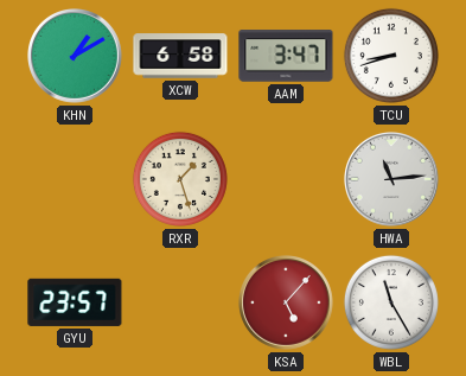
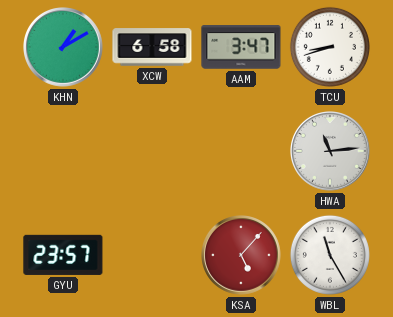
RXR: 1:27 -> none
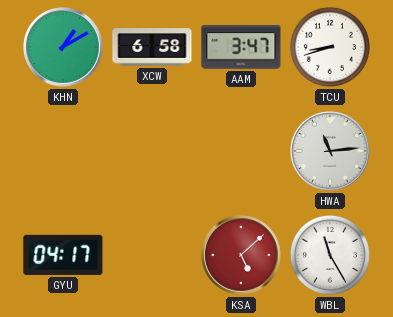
GYU: 23:57 -> 04:17
KSA: 5:07 -> 5:08
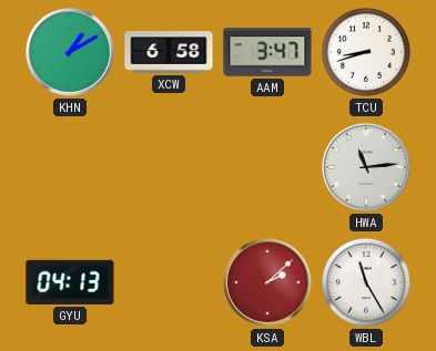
GYU: 04:17 -> 04:13
KSA: 5:08 -> 2:08
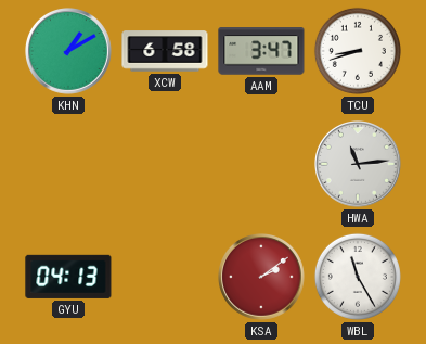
KSA: 2:08 -> 2:09
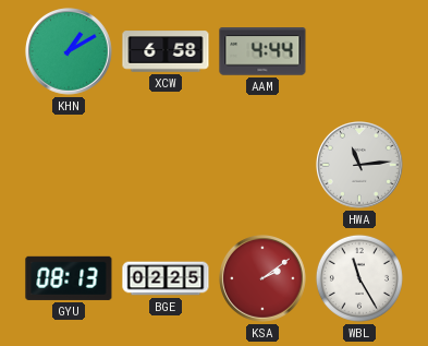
AAM: 3:47 -> 4:44
TCU: 8:42 -> none
GYU: 04:13 -> 08:13
BGE: none -> 02:25
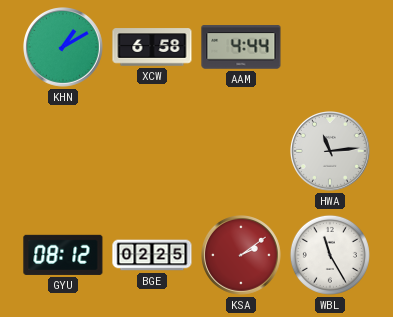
GYU: 08:13 -> 08:12
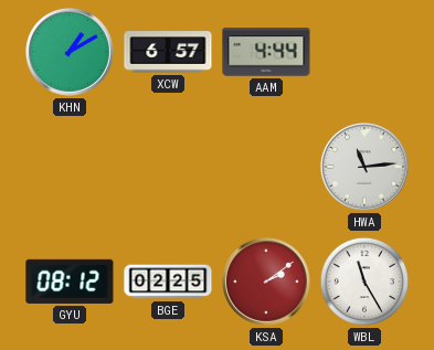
XCW: 6:58 -> 6:57
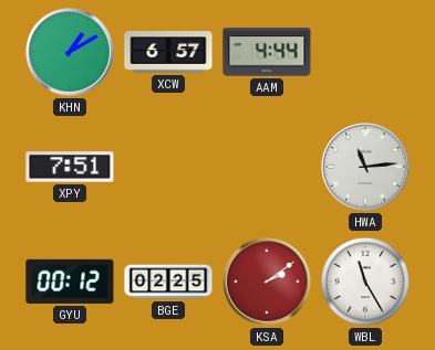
XPY: none -> 7:51
GYU: 08:12 -> 00:12
